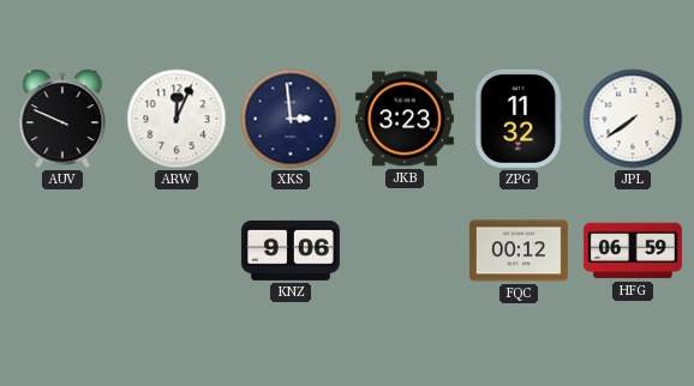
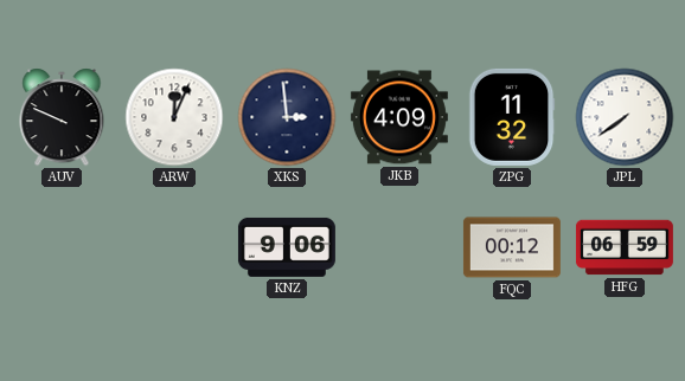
JKB: 3:23 -> 4:09
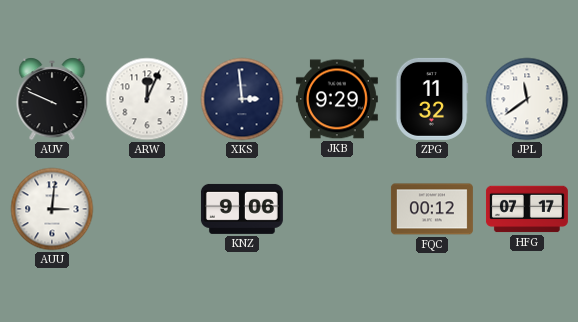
JKB: 4:09 -> 9:29
JPL: 7:39 -> 11:39
AUU: none -> 3:01
HFG: 06:59 -> 07:17
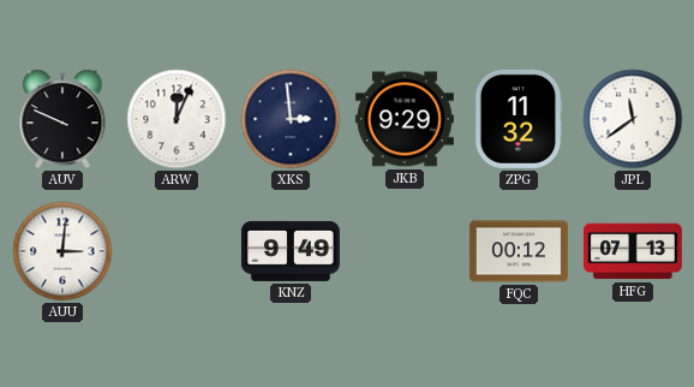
KNZ: 9:06 -> 9:49
HFG: 07:17 -> 07:13
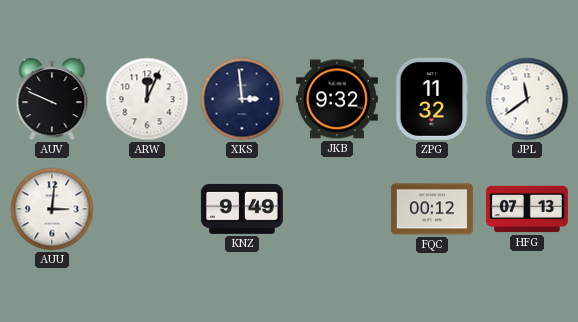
JKB: 9:29 -> 9:32
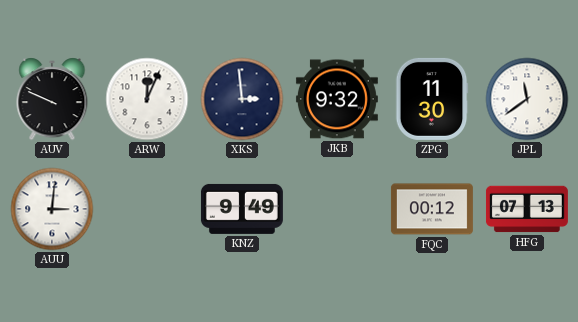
ZPG: 11:32 -> 11:30
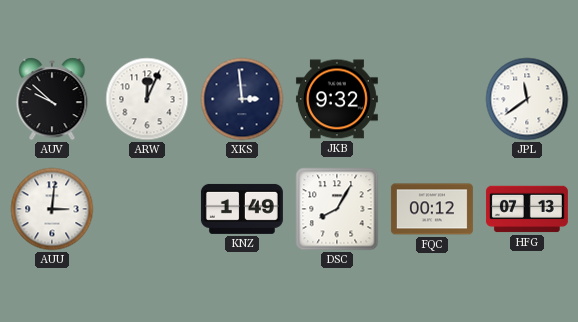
AUV: 9:49 -> 9:52
ZPG: 11:30 -> none
KNZ: 9:49 -> 1:49
DSC: none -> 8:05
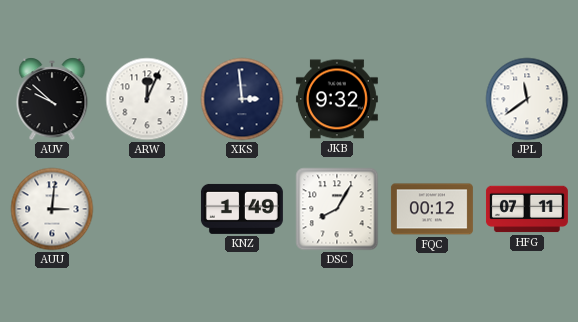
HFG: 07:13 -> 07:11
